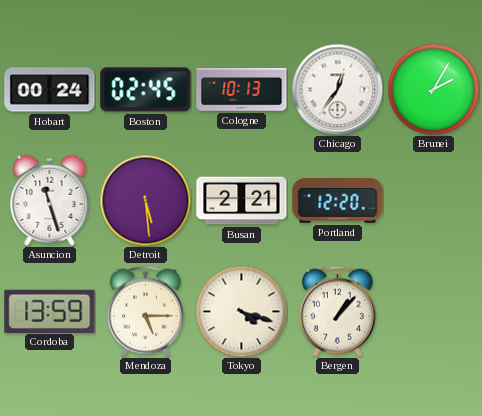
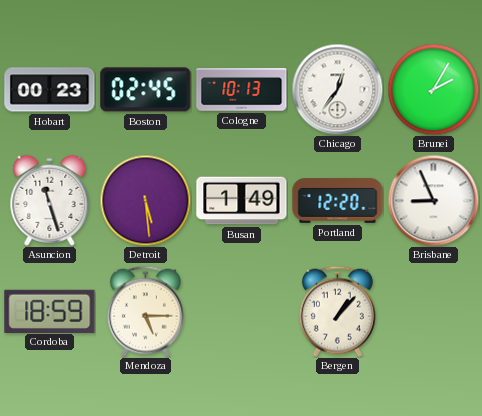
Hobart: 00:24 -> 00:23
Busan: 2:21 -> 1:49
Brisbane: none -> 8:56
Cordoba: 13:59 -> 18:59
Tokyo: 4:18 -> none
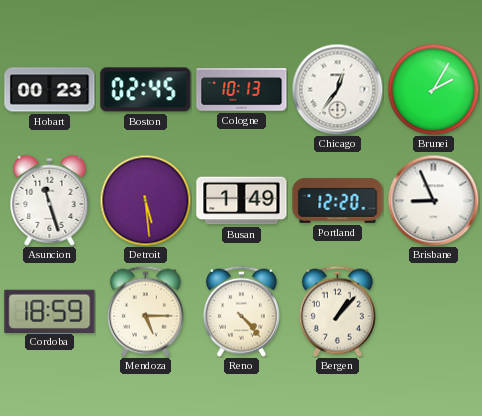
Reno: none -> 4:23
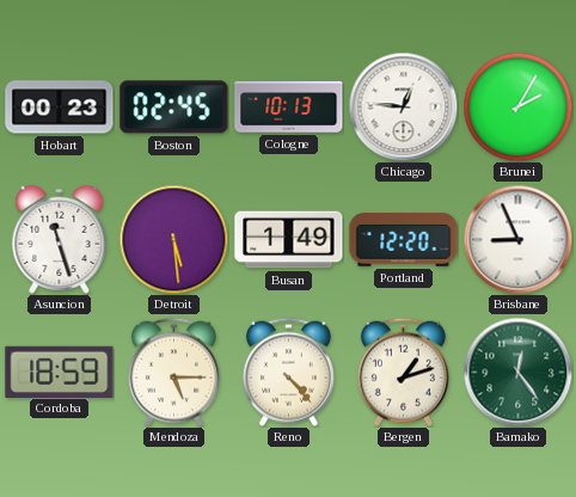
Chicago: 12:36 -> 12:46
Bergen: 1:07 -> 1:12
Bamako: none -> 12:24
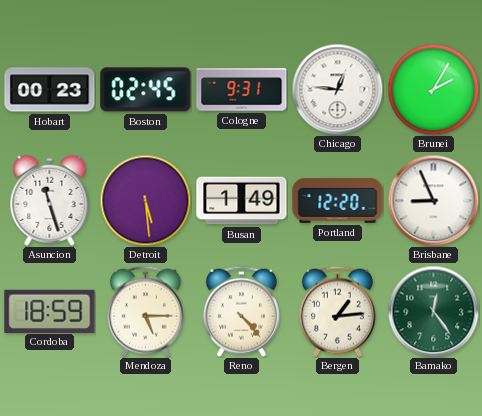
Cologne: 10:13 -> 9:31
Bergen: 1:12 -> 1:14
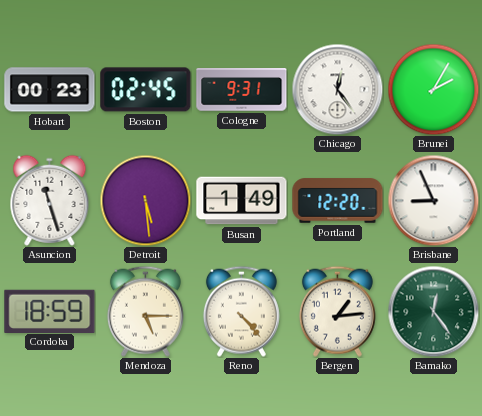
Chicago: 12:46 -> 12:24
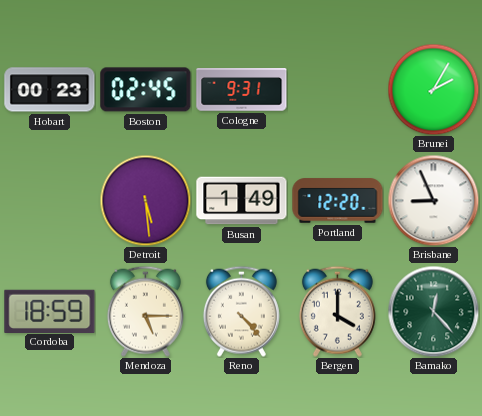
Chicago: 12:24 -> none
Asuncion: 11:27 -> none
Bergen: 1:14 -> 4:00
Bamako: 12:24 -> 12:23
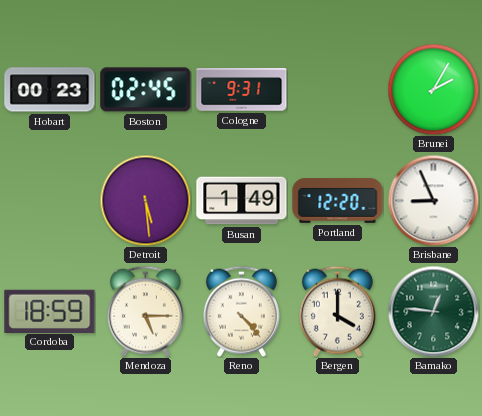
Bamako: 12:23 -> 12:46
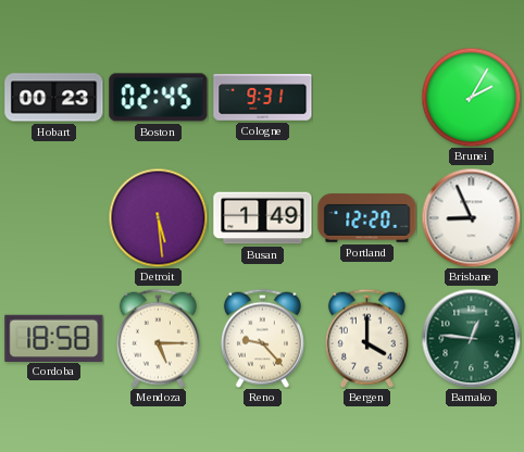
Cordoba: 18:59 -> 18:58
Reno: 4:23 -> 9:23
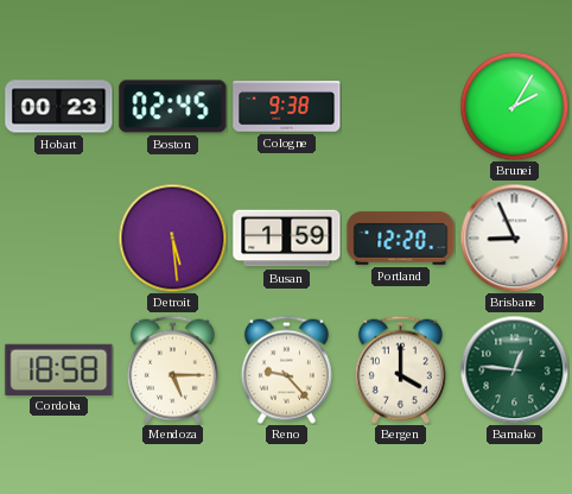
Cologne: 9:31 -> 9:38
Busan: 1:49 -> 1:59
